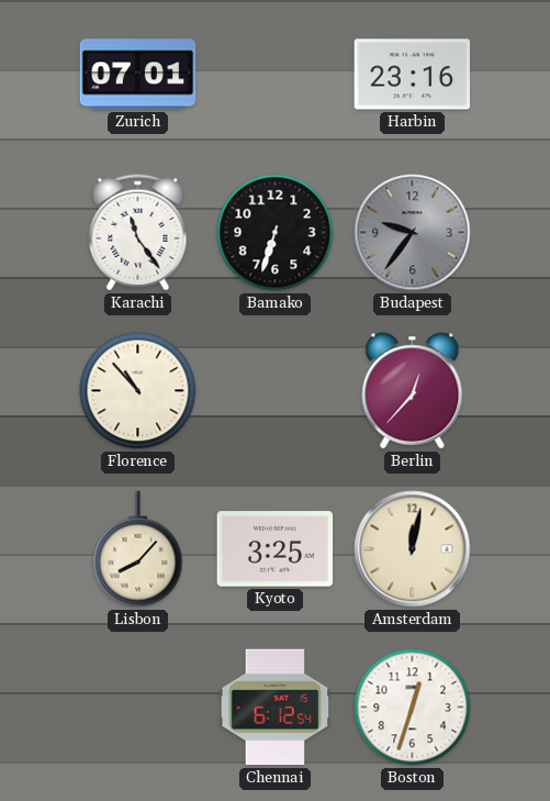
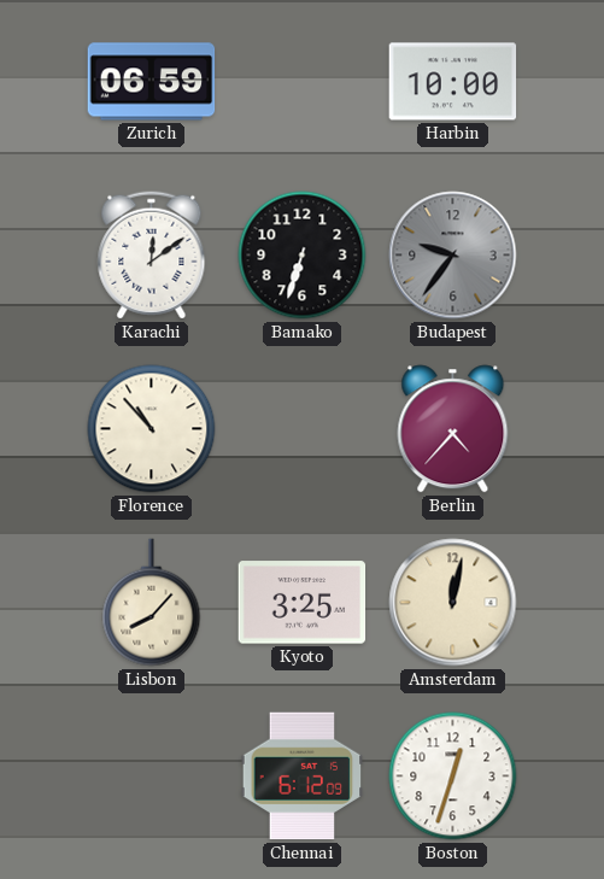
Zurich: 07:01 -> 06:59
Harbin: 23:16 -> 10:00
Karachi: 11:24 -> 12:09
Berlin: 12:37 -> 4:37
Chennai: 6:12:54 -> 6:12:09
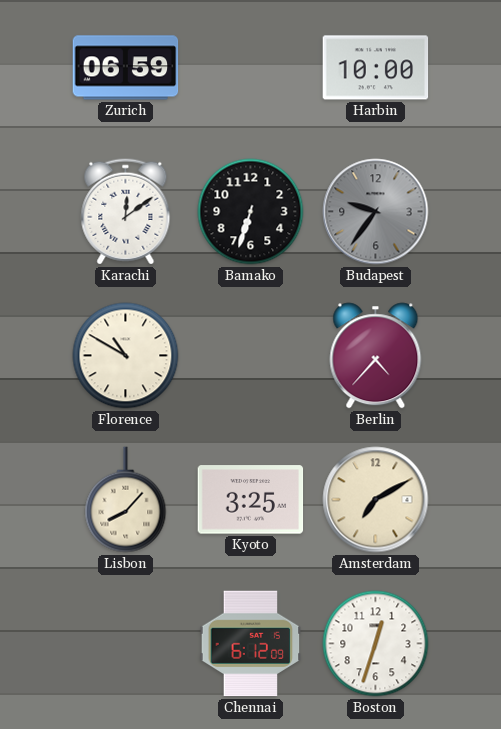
Florence: 10:53 -> 10:50
Amsterdam: 12:02 -> 7:10
